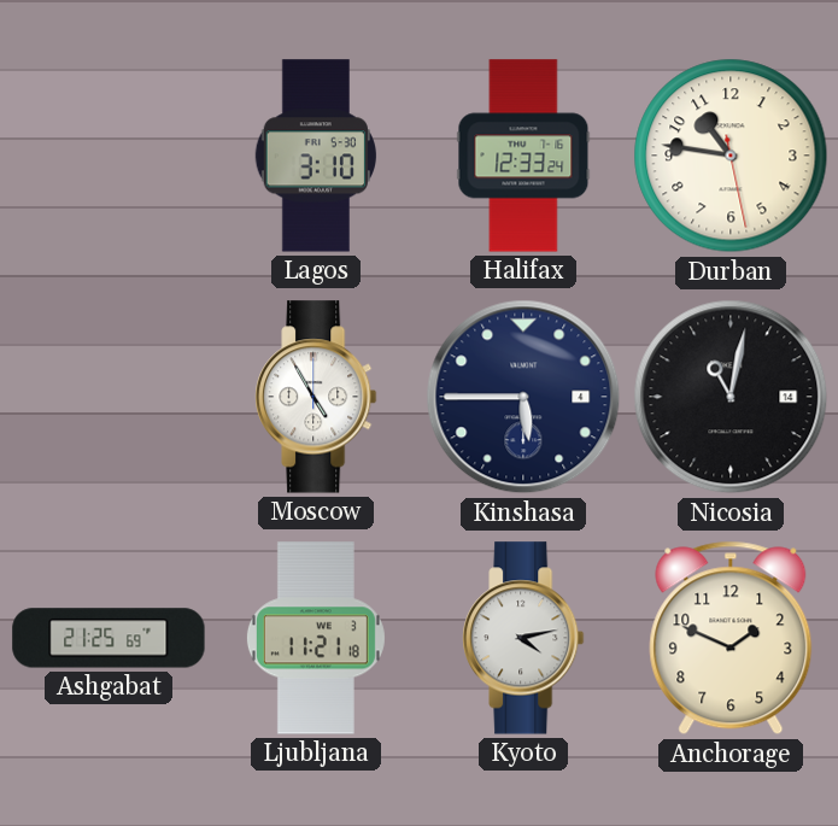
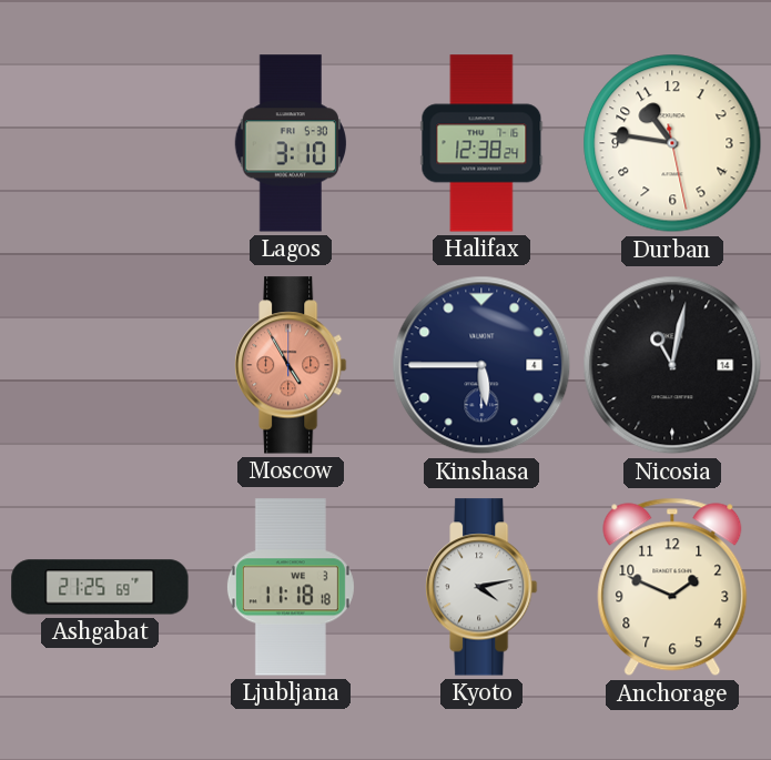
Halifax: 12:33 -> 12:38
Moscow dial: white -> salmon
Ljubljana: 11:21 -> 11:18
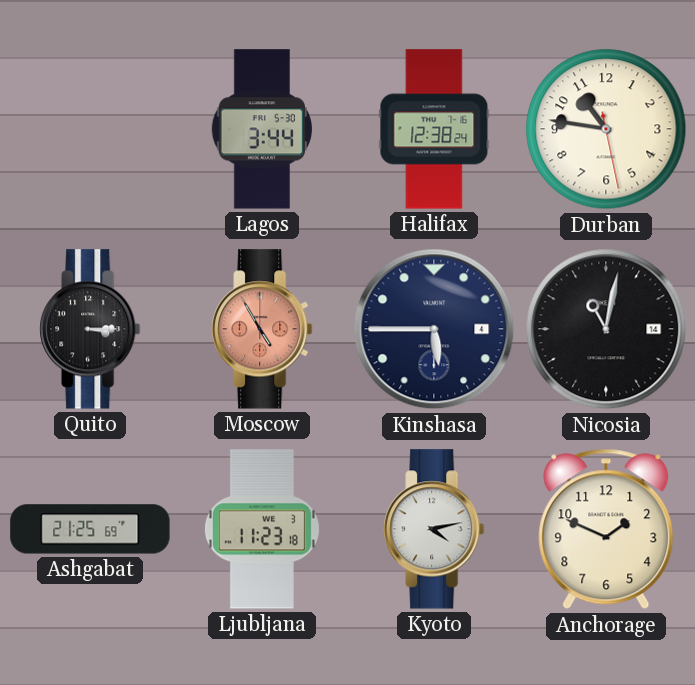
Lagos: 3:10 -> 3:44
Quito: none -> 3:15
Ljubljana: 11:18 -> 11:23
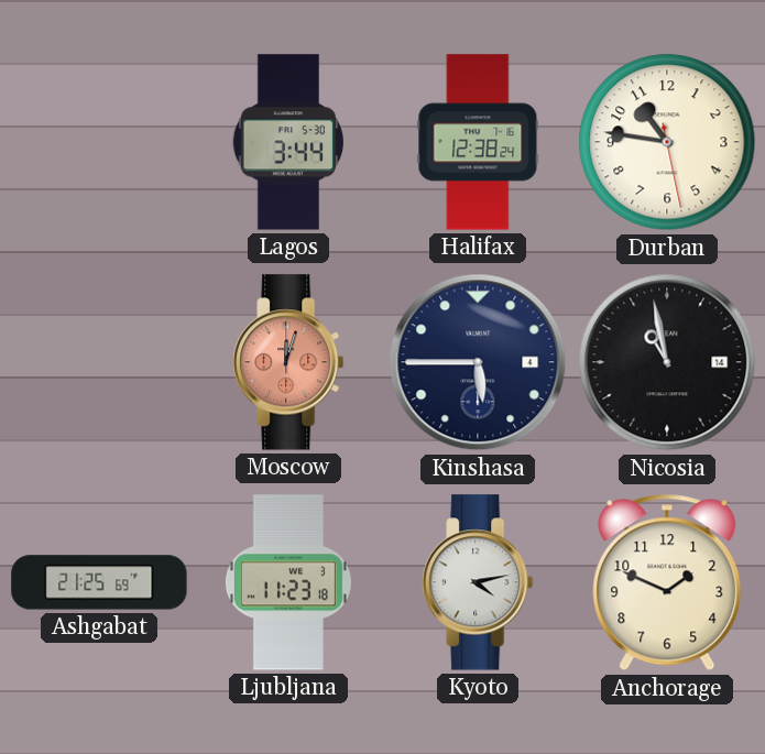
Quito: 3:15 -> none
Moscow: 4:55 -> 12:03
Nicosia: 11:02 -> 10:58
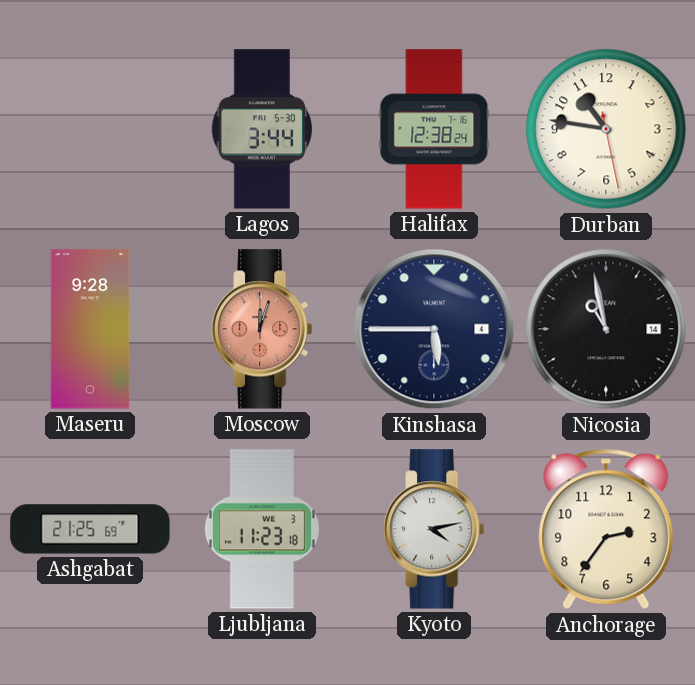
Maseru: none -> 9:28
Anchorage: 1:49 -> 2:36
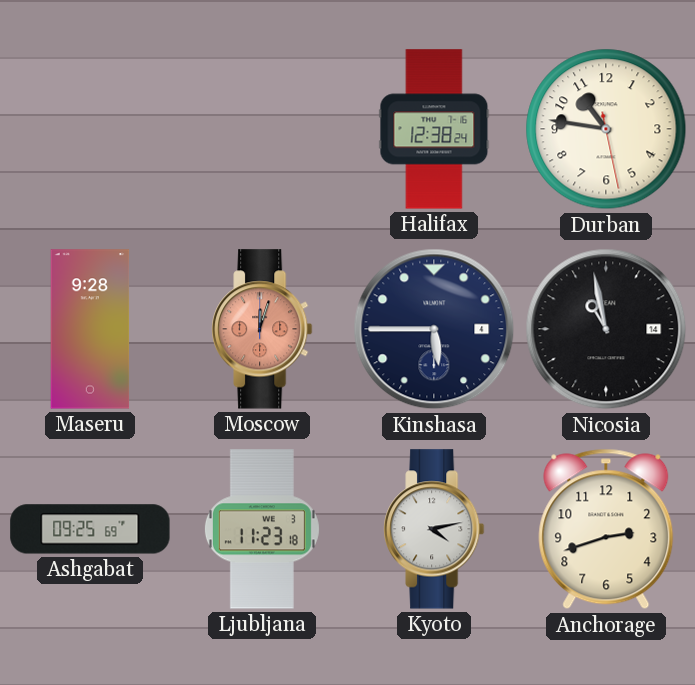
Lagos: 3:44 -> none
Ashgabat: 21:25 -> 09:25
Anchorage: 2:36 -> 2:42
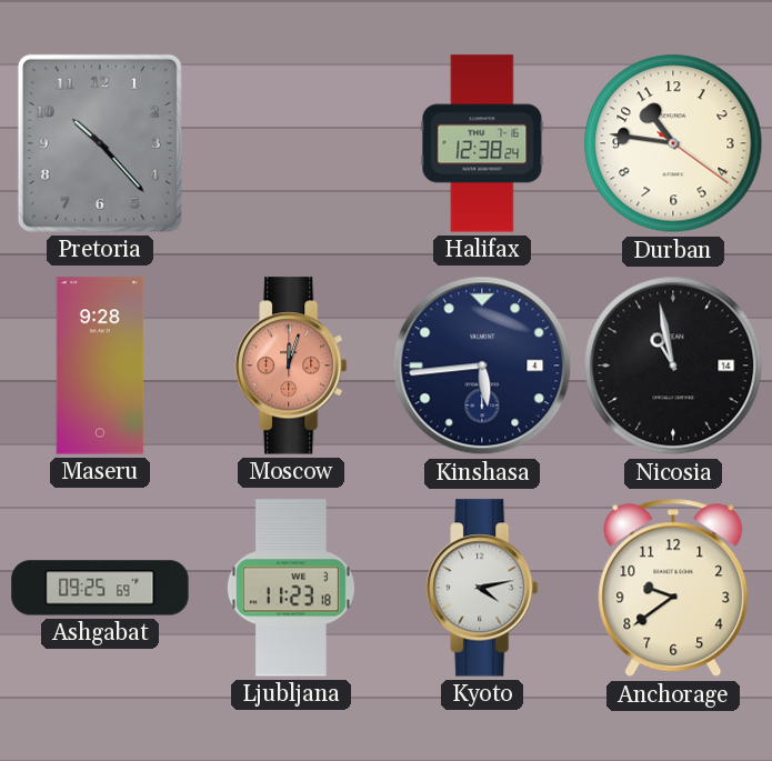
Pretoria: none -> 10:23
Durban: 10:46:28 -> 10:46:21
Kinshasa: 5:45 -> 5:44
Anchorage: 2:42 -> 9:39
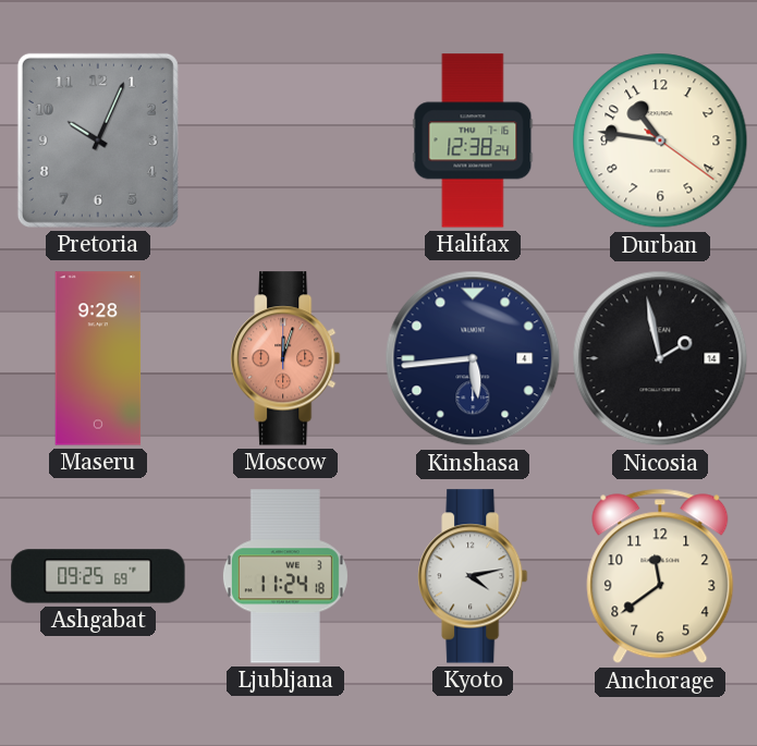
Pretoria: 10:23 -> 10:04
Nicosia: 10:58 -> 1:58
Ljubljana: 11:23 -> 11:24
Anchorage: 9:39 -> 11:39
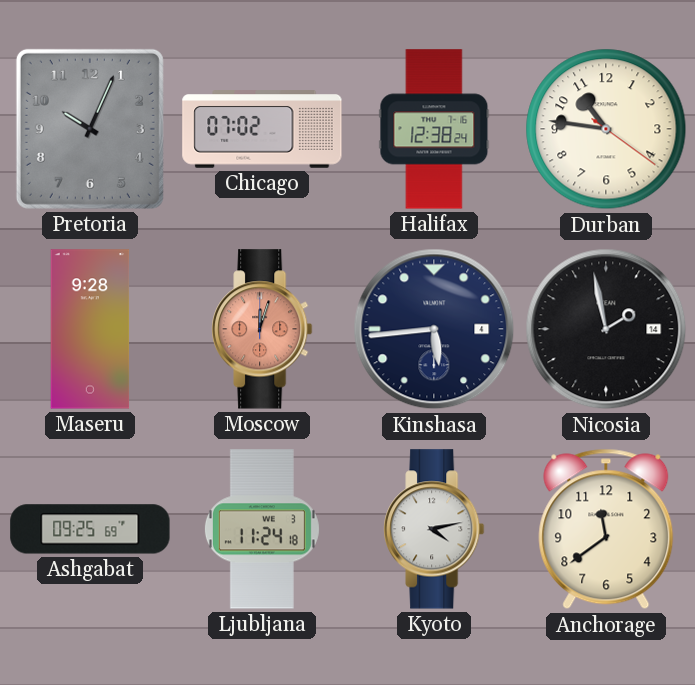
Chicago: none -> 07:02
